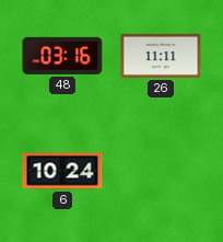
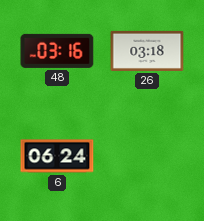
26: 11:11 -> 03:18
6: 10:24 -> 06:24
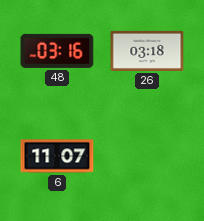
6: 06:24 -> 11:07
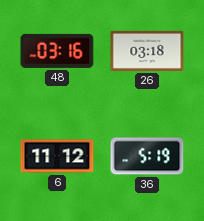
6: 11:07 -> 11:12
36: none -> 5:19
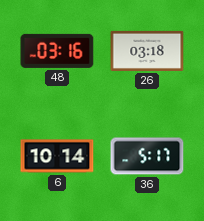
6: 11:12 -> 10:14
36: 5:19 -> 5:17
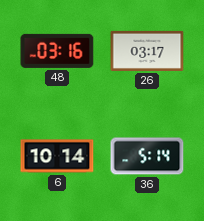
26: 03:18 -> 03:17
36: 5:17 -> 5:14
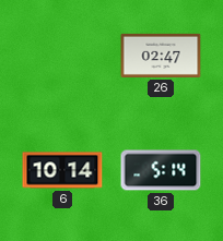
48: 03:16 -> none
26: 03:17 -> 02:47
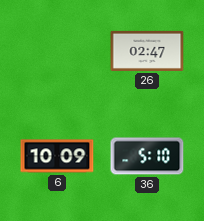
6: 10:14 -> 10:09
36: 5:14 -> 5:10
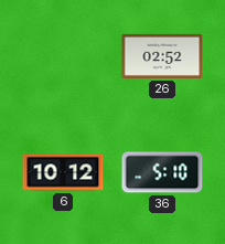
26: 02:47 -> 02:52
6: 10:09 -> 10:12
